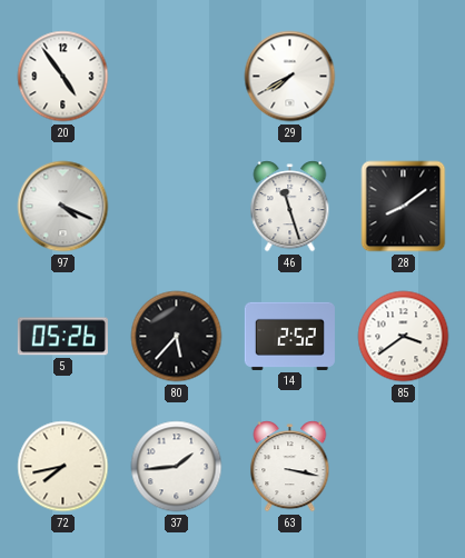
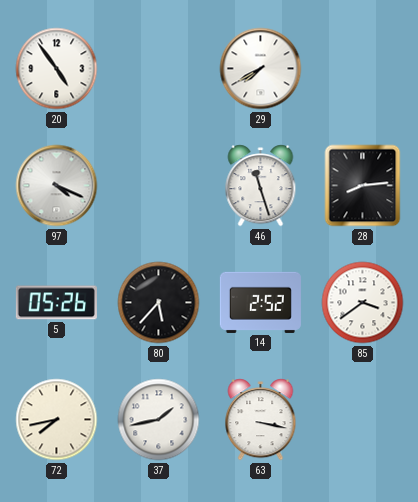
28: 8:09 -> 8:14
37: 1:44 -> 1:43
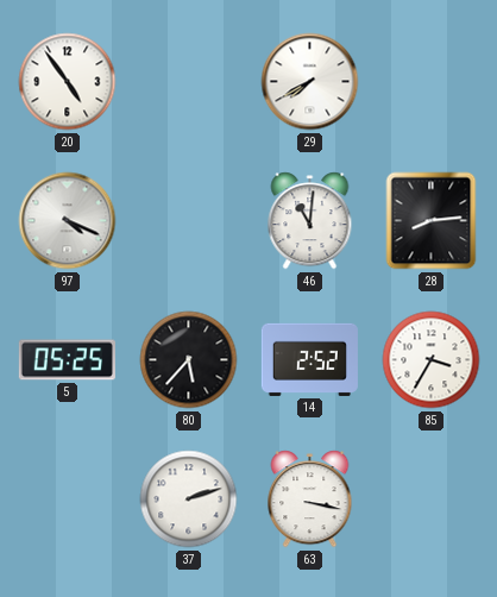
46: 11:27 -> 11:01
5: 05:26 -> 05:25
85: 3:39 -> 3:35
72: 7:43 -> none
37: 1:43 -> 2:12
